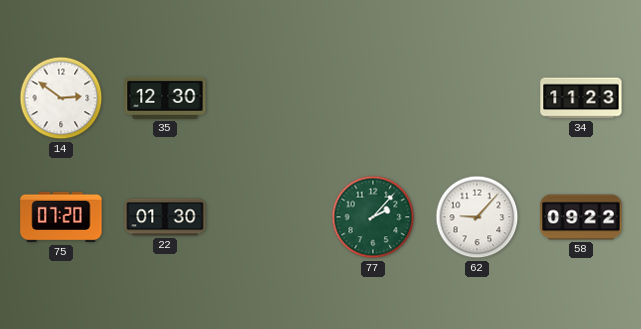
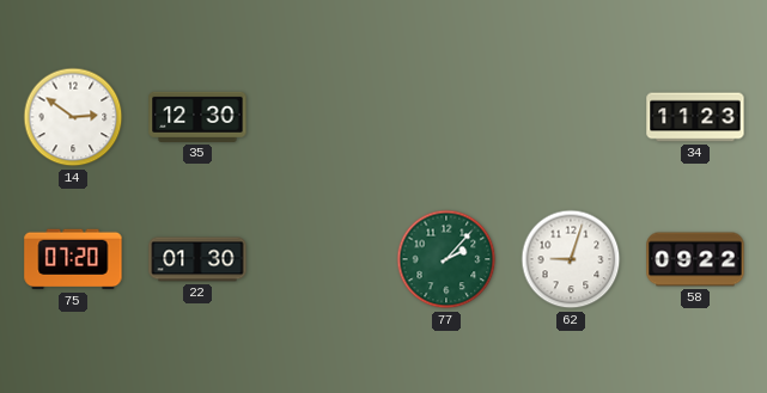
62: 9:07 -> 9:03
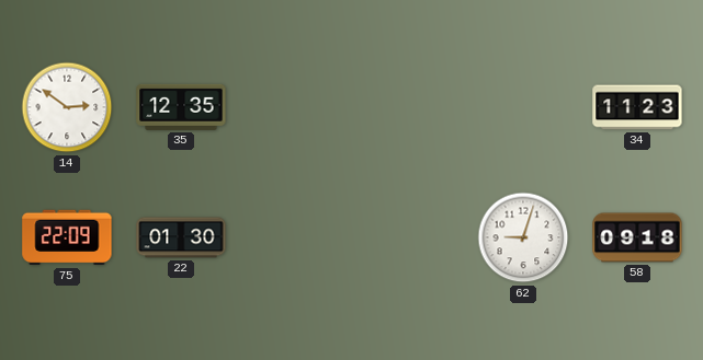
35: 12:30 -> 12:35
75: 07:20 -> 22:09
77: 2:07 -> none
58: 09:22 -> 09:18
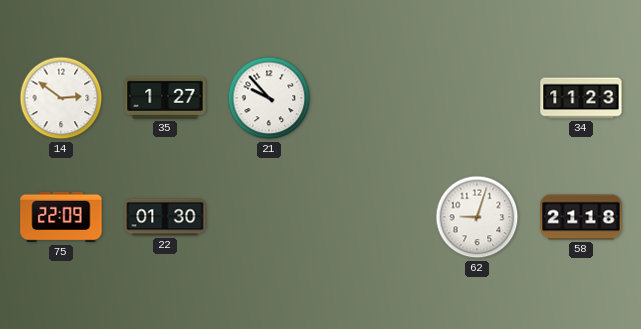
35: 12:35 -> 1:27
21: none -> 9:53
58: 09:18 -> 21:18
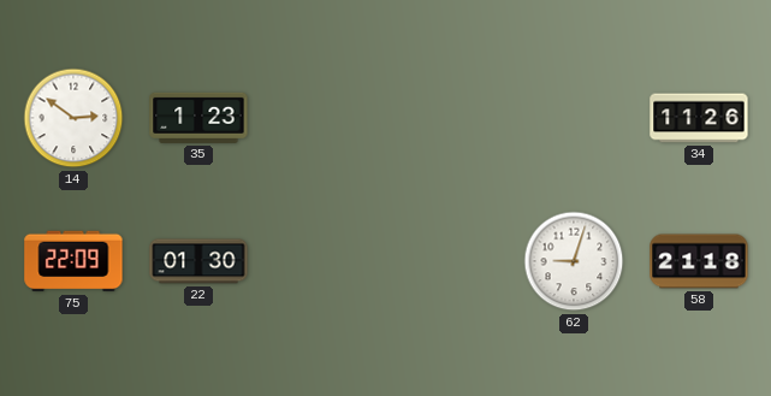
35: 1:27 -> 1:23
21: 9:53 -> none
34: 11:23 -> 11:26
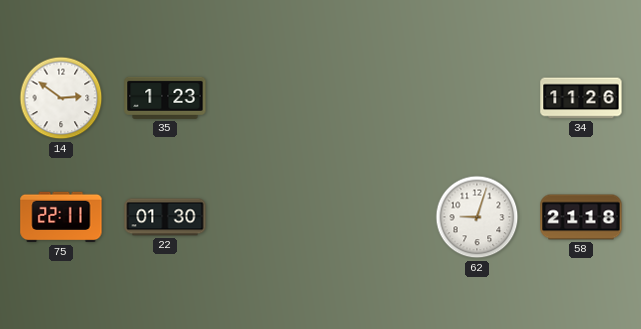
75: 22:09 -> 22:11
